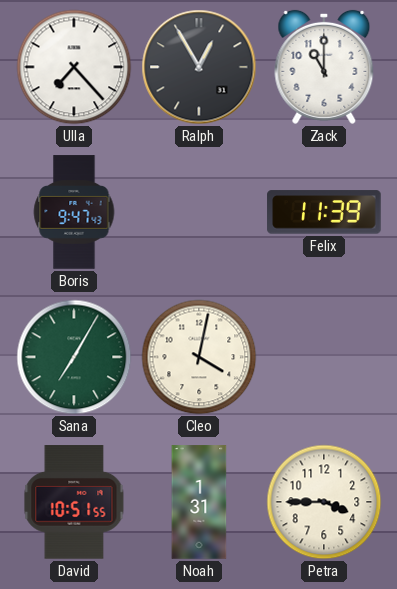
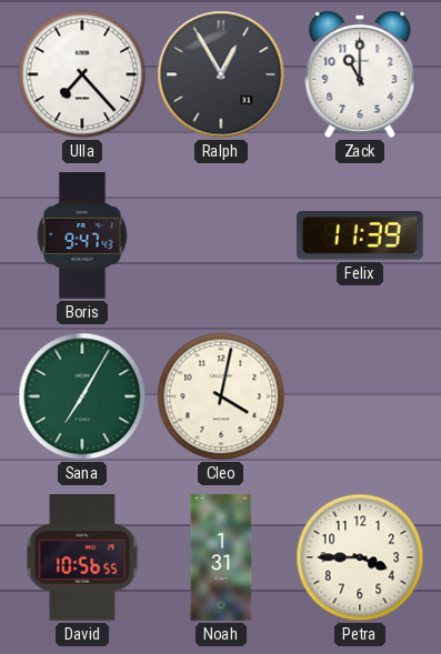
David: 10:51 -> 10:56
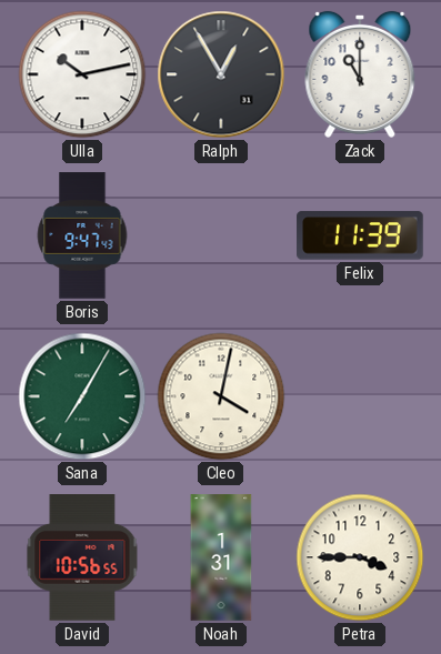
Ulla: 7:23 -> 10:13
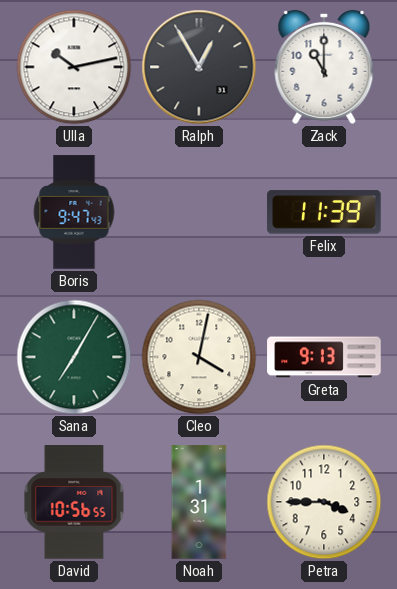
Greta: none -> 9:13
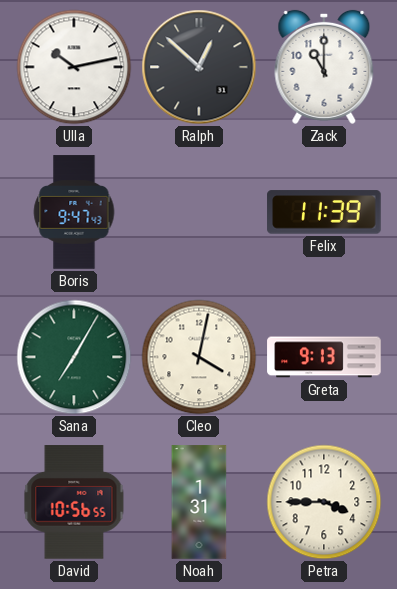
Ralph: 12:55 -> 12:52
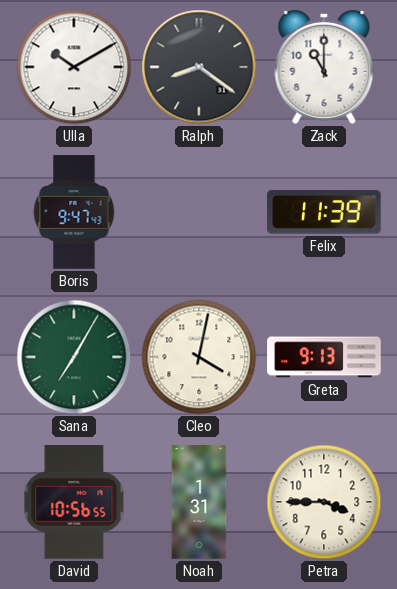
Ulla: 10:13 -> 10:10
Ralph: 12:52 -> 8:21
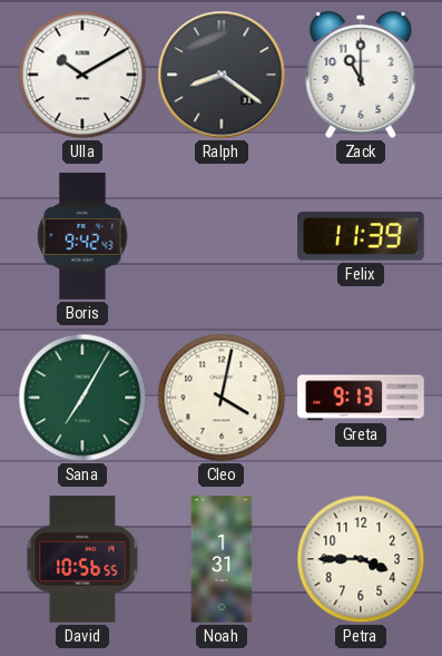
Boris: 9:47 -> 9:42
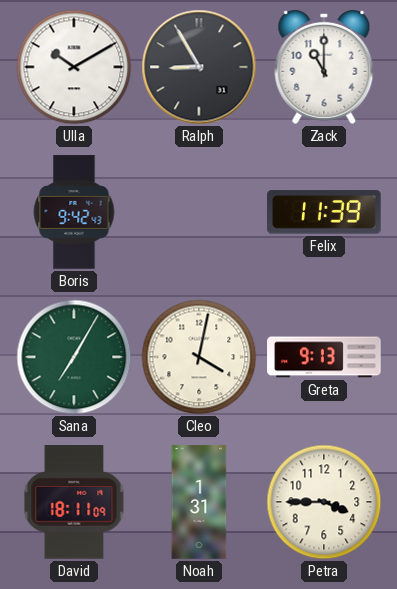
Ralph: 8:21 -> 8:55
David: 10:56 -> 18:11
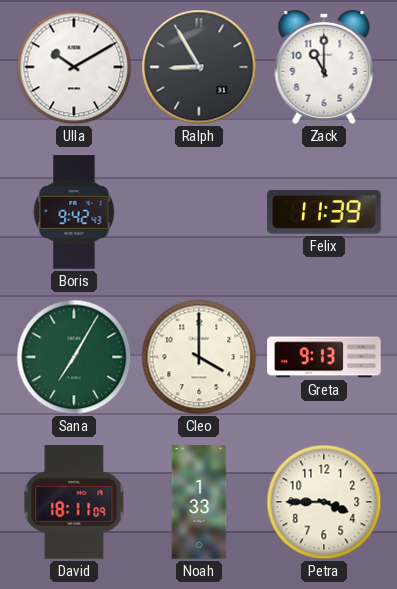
Cleo: 4:02 -> 4:00
Noah: 1:31 -> 1:33
